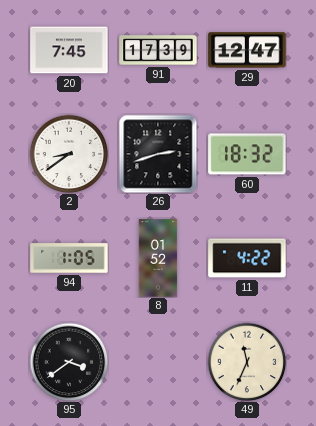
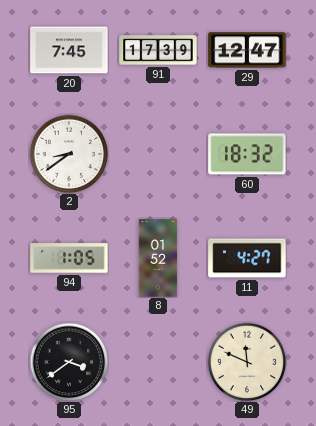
26: 2:42 -> none
11: 4:22 -> 4:27
49: 11:34 -> 11:49
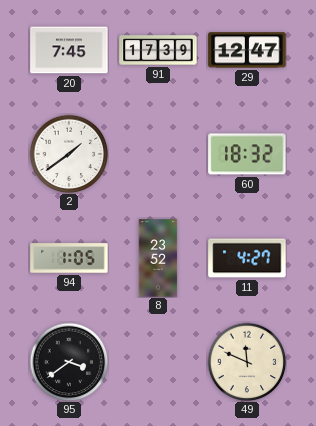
2: 8:39 -> 1:39
8: 01:52 -> 23:52
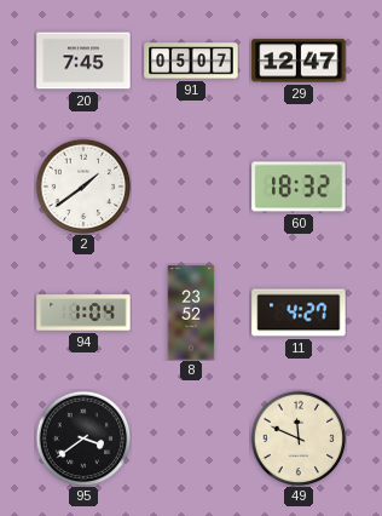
91: 17:39 -> 05:07
94: 1:05 -> 1:04
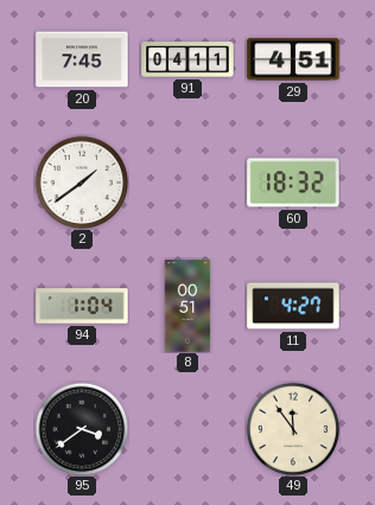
91: 05:07 -> 04:11
29: 12:47 -> 4:51
8: 23:52 -> 00:51
49: 11:49 -> 11:54
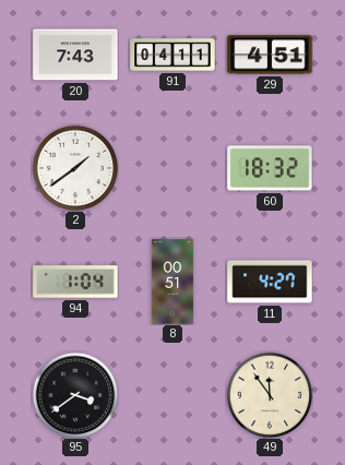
20: 7:45 -> 7:43
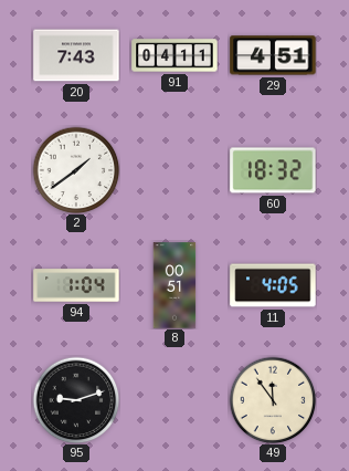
11: 4:27 -> 4:05
95: 3:39 -> 9:12
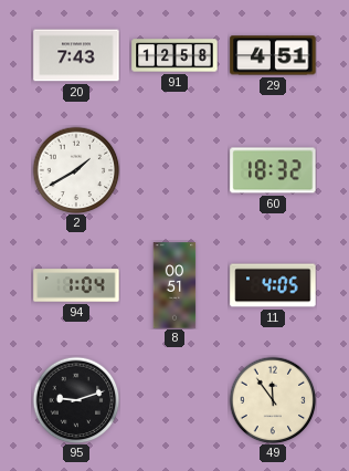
91: 04:11 -> 12:58
2: 1:39 -> 1:40
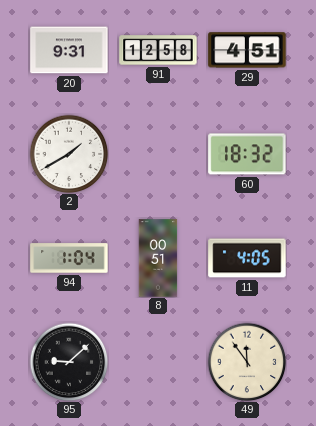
20: 7:43 -> 9:31
95: 9:12 -> 9:08
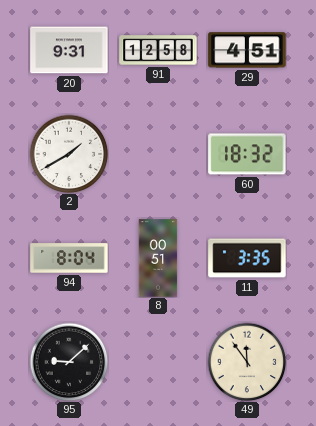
94: 1:04 -> 8:04
11: 4:05 -> 3:35
